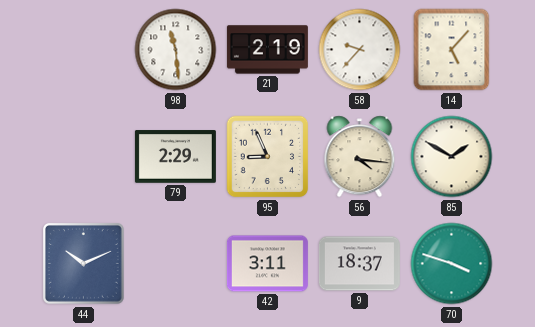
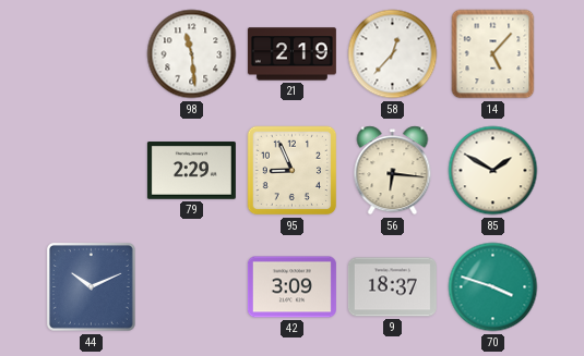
58: 9:37 -> 12:37
56: 4:16 -> 6:16
42: 3:11 -> 3:09
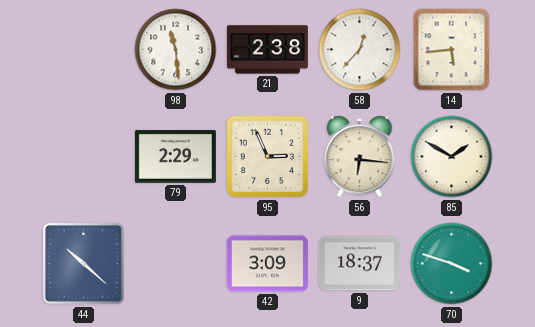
21: 2:19 -> 2:38
14: 5:07 -> 5:44
95: 8:56 -> 2:56
44: 10:11 -> 10:22
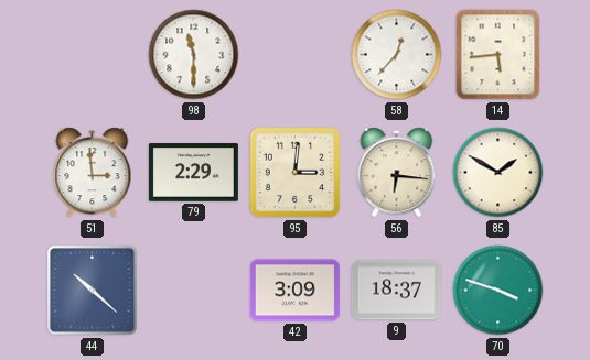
98: 11:29 -> 11:30
21: 2:38 -> none
51: none -> 2:59
95: 2:56 -> 3:01
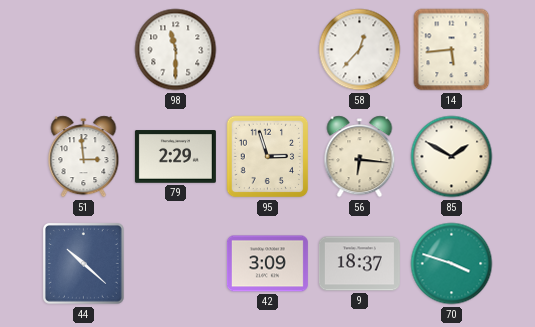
95: 3:01 -> 2:57
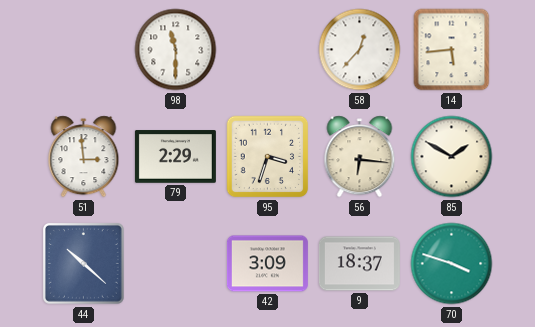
95: 2:57 -> 3:33
